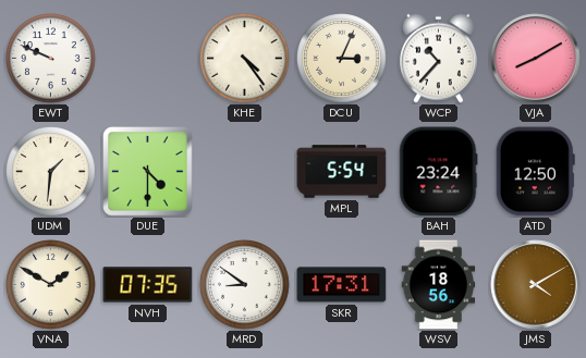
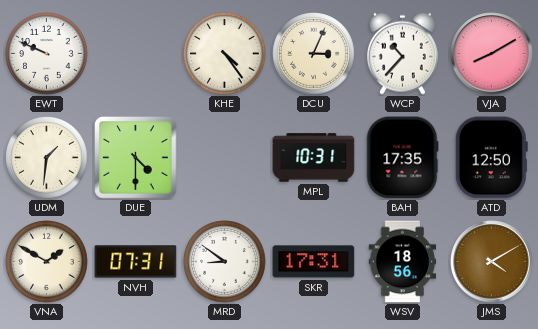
MPL: 5:54 -> 10:31
BAH: 23:24 -> 17:35
NVH: 07:35 -> 07:31
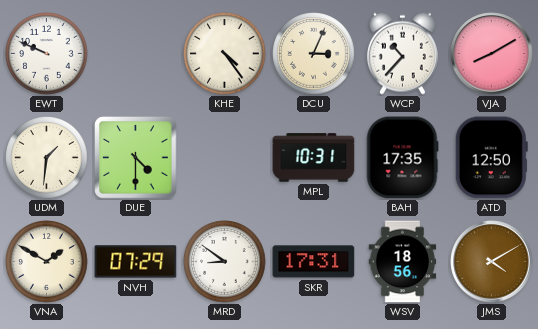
NVH: 07:31 -> 07:29
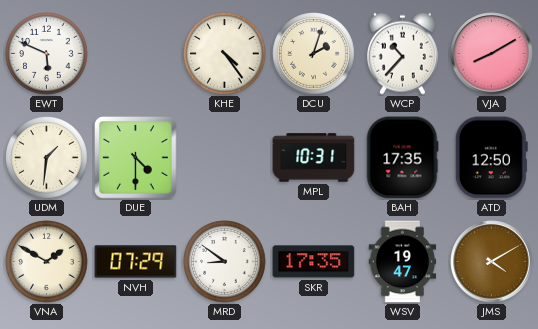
EWT: 9:49 -> 5:49
DCU: 3:04 -> 2:03
SKR: 17:31 -> 17:35
WSV: 18:56 -> 19:47
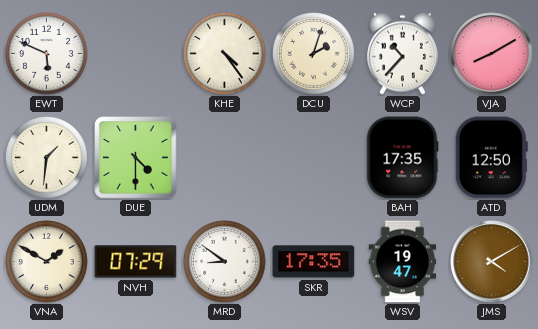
MPL: 10:31 -> none
